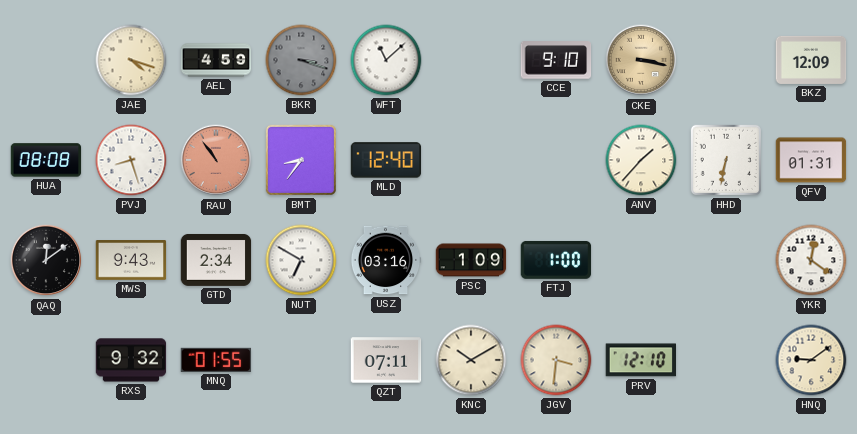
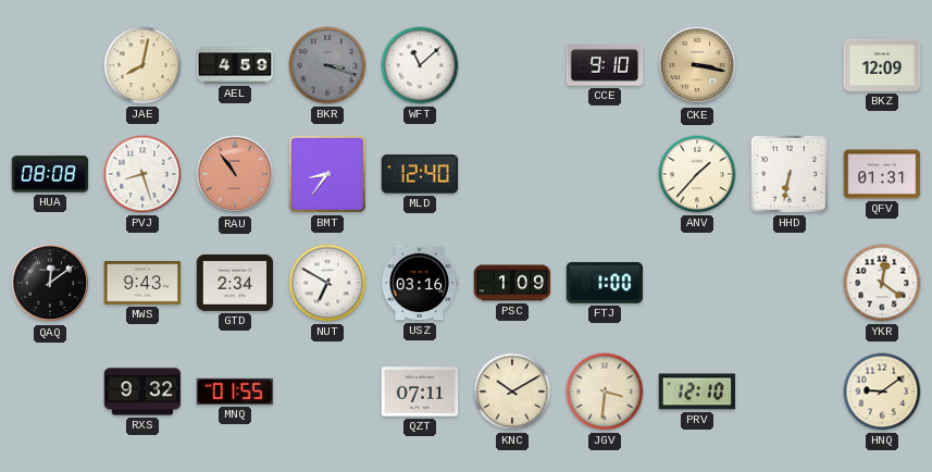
JAE: 4:18 -> 8:02
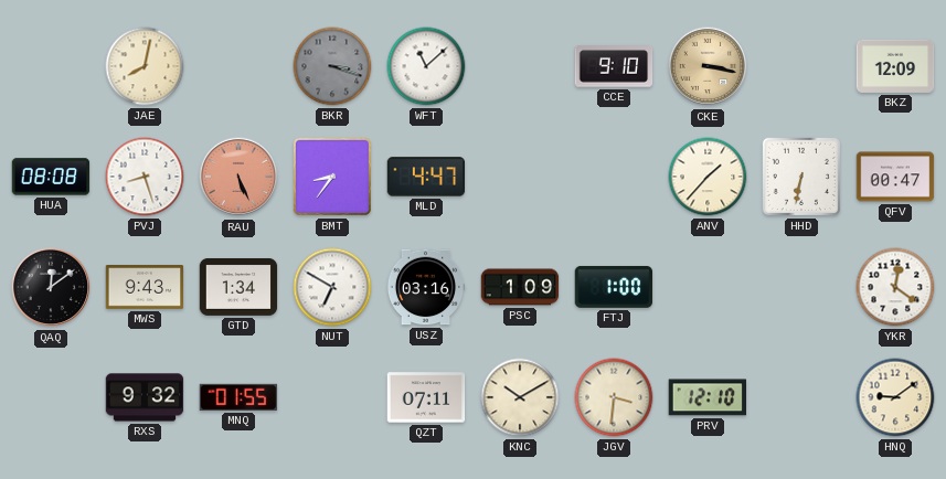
AEL: 4:59 -> none
RAU: 10:54 -> 5:26
MLD: 12:40 -> 4:47
QFV: 01:31 -> 00:47
GTD: 2:34 -> 1:34
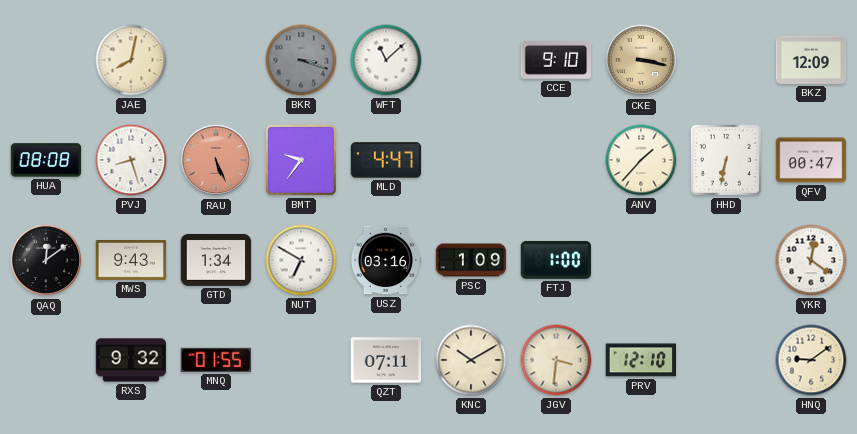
BMT: 8:36 -> 9:36
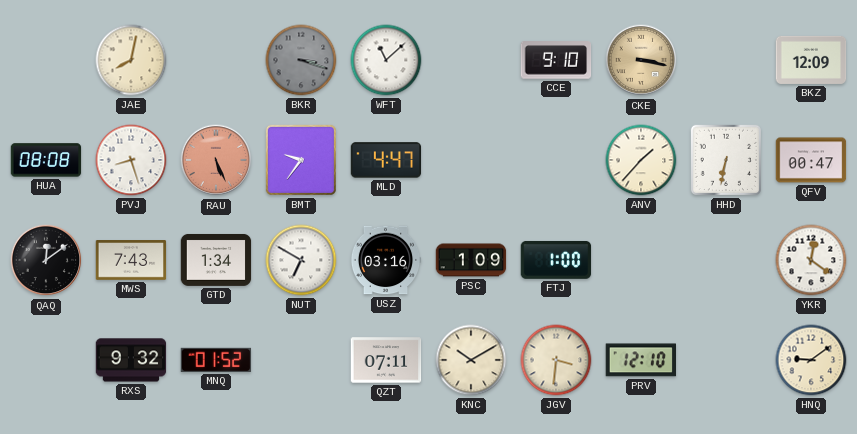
MWS: 9:43 -> 7:43
MNQ: 01:55 -> 01:52
